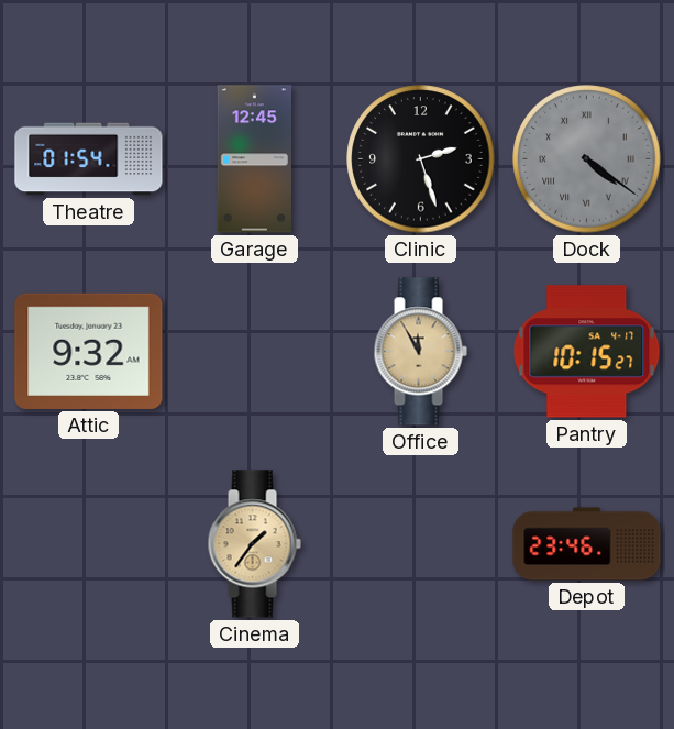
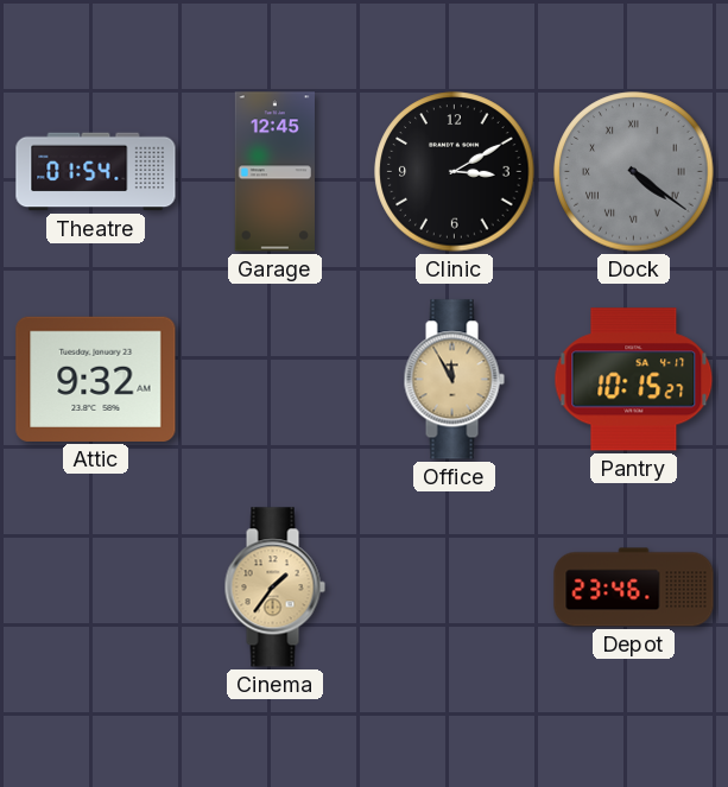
Clinic: 2:27 -> 3:10
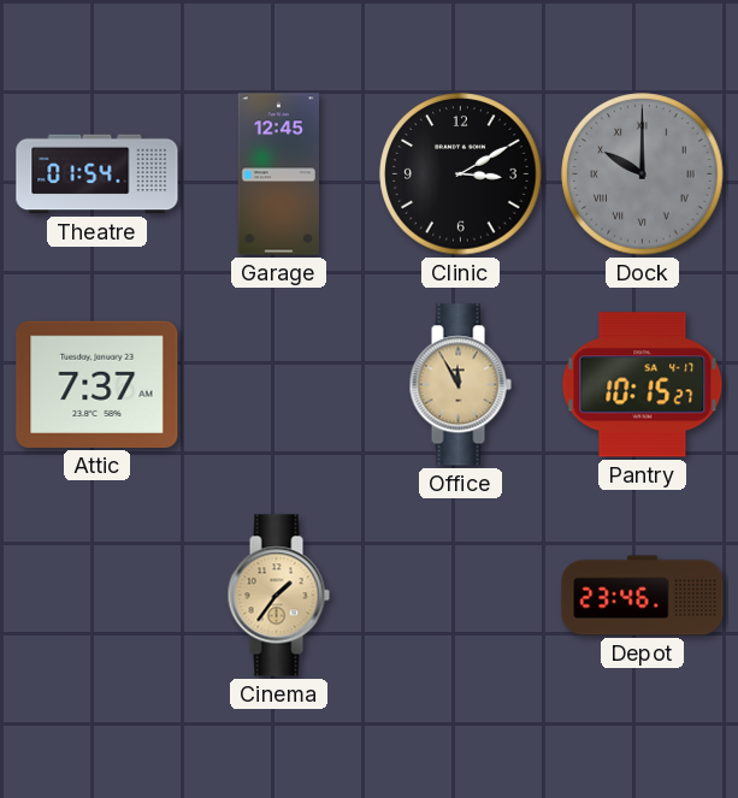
Dock: 4:21 -> 10:00
Attic: 9:32 -> 7:37
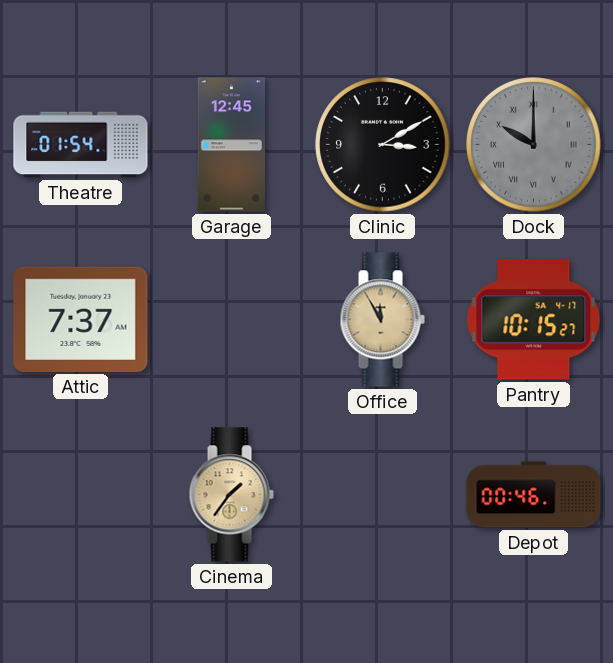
Depot: 23:46 -> 00:46
